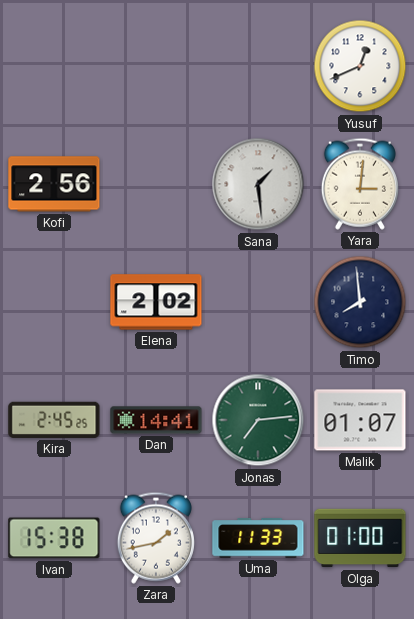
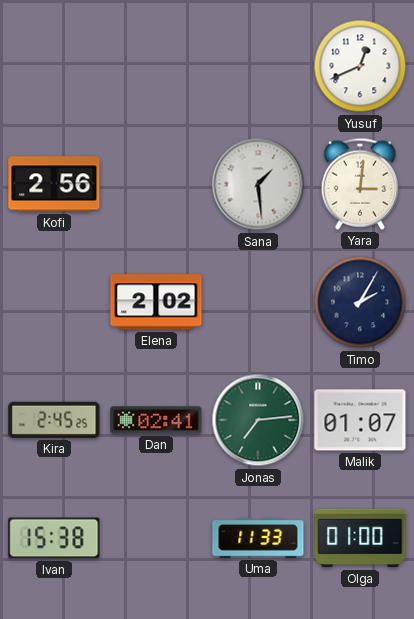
Timo: 7:59 -> 2:05
Dan: 14:41 -> 02:41
Zara: 1:43 -> none
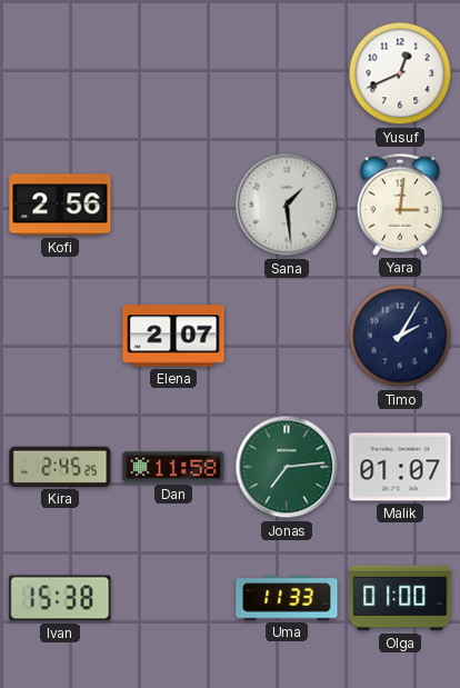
Elena: 2:02 -> 2:07
Dan: 02:41 -> 11:58
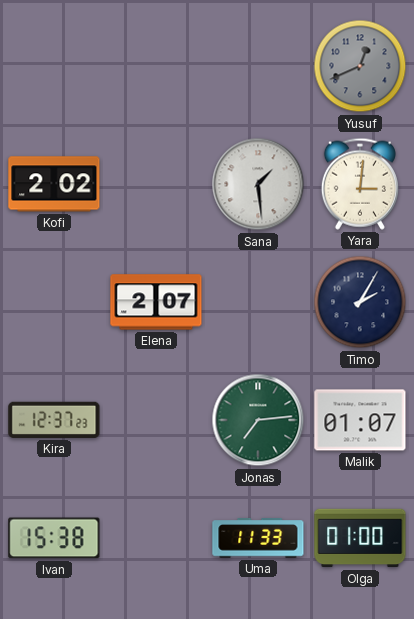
Yusuf dial: white -> grey
Kofi: 2:56 -> 2:02
Kira: 2:45 -> 12:37
Dan: 11:58 -> none
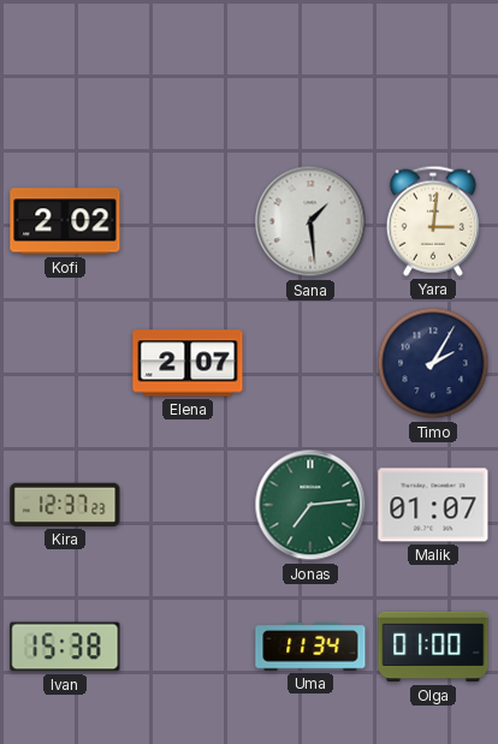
Yusuf: 12:41 -> none
Uma: 11:33 -> 11:34
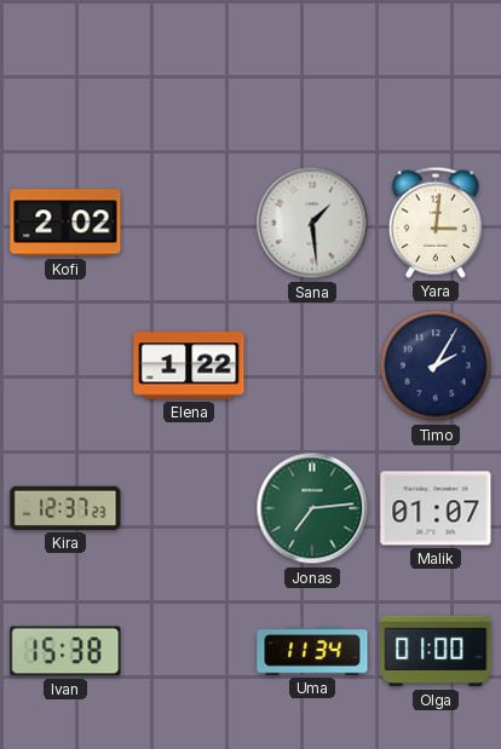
Elena: 2:07 -> 1:22
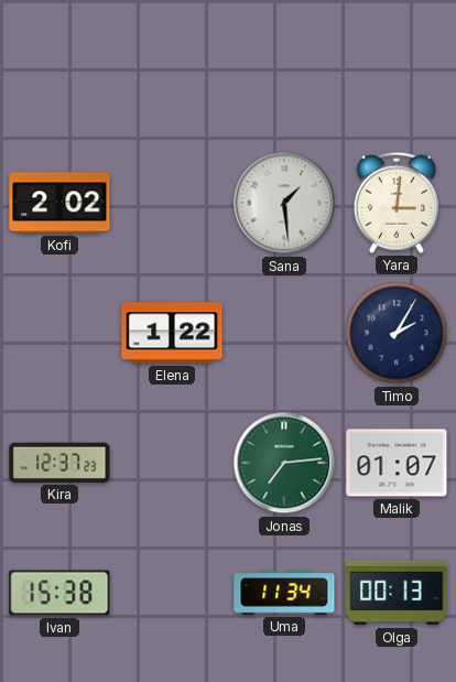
Olga: 01:00 -> 00:13
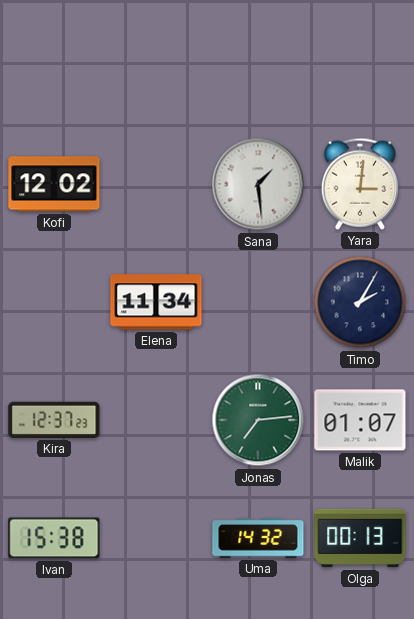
Kofi: 2:02 -> 12:02
Elena: 1:22 -> 11:34
Uma: 11:34 -> 14:32
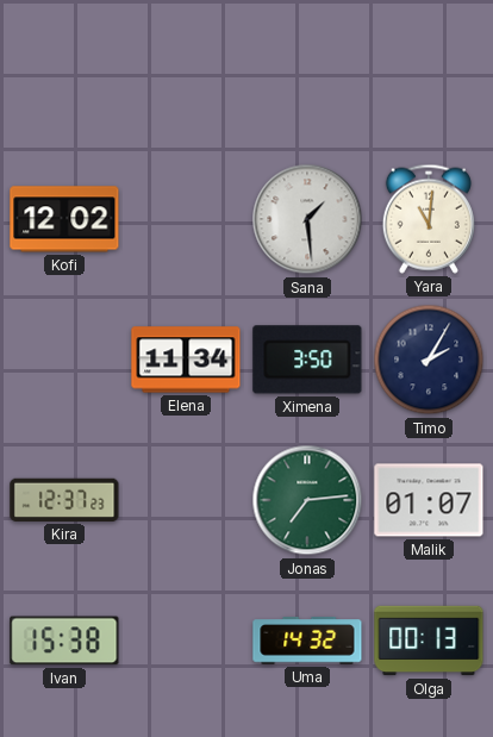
Yara: 3:01 -> 11:01
Ximena: none -> 3:50
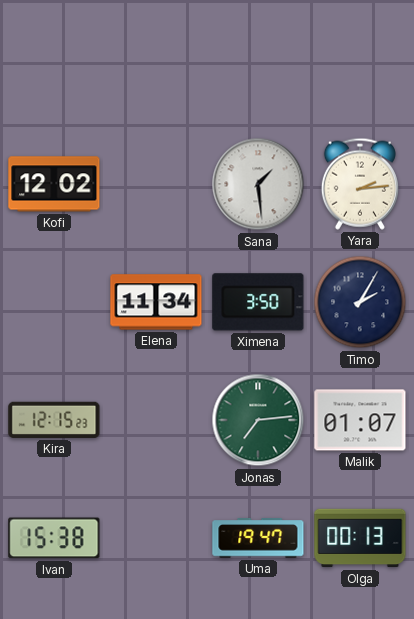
Yara: 11:01 -> 2:14
Kira: 12:37 -> 12:15
Uma: 14:32 -> 19:47
